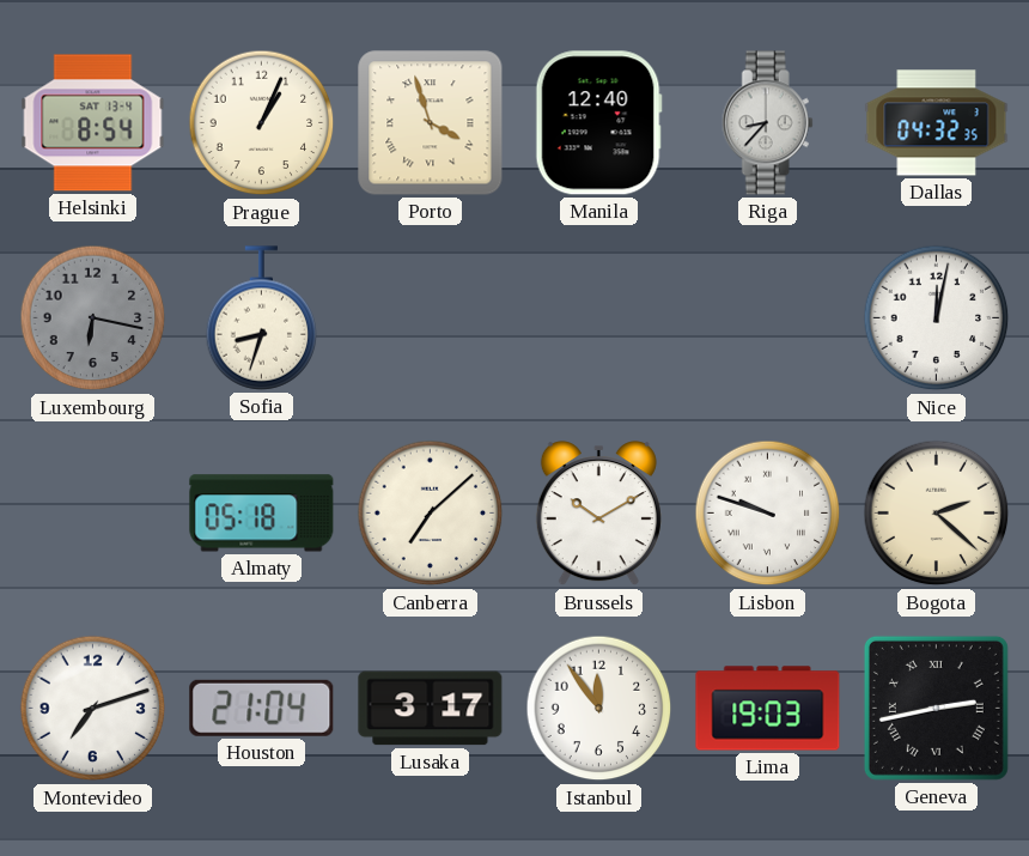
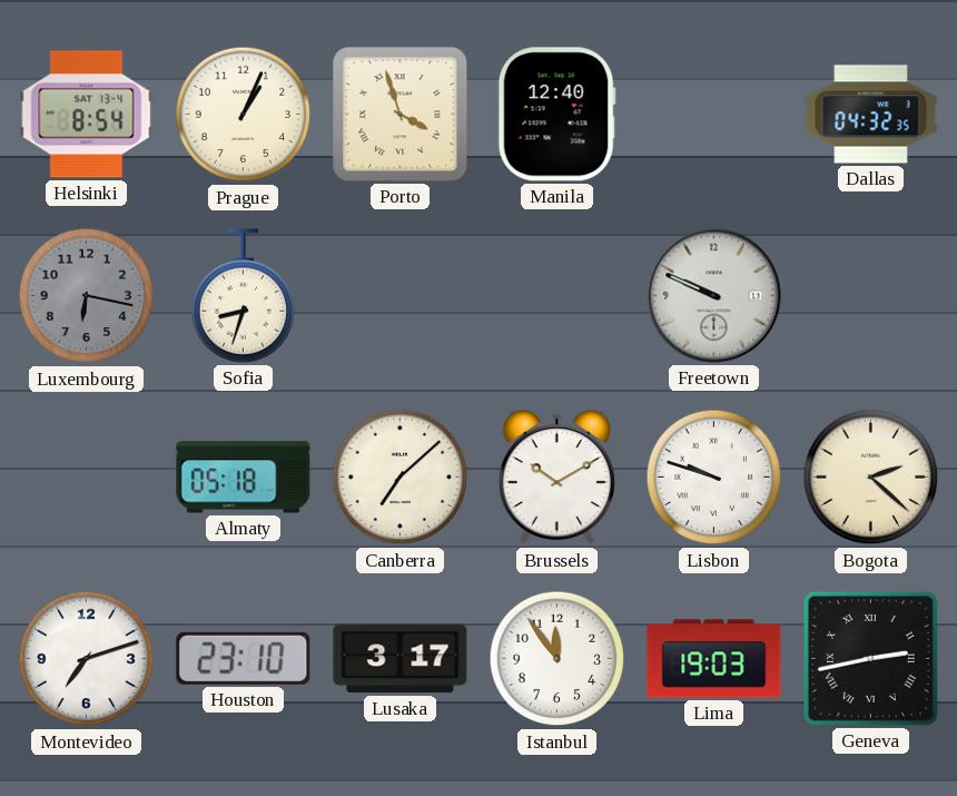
Riga: 8:37 -> none
Freetown: none -> 9:49
Nice: 12:02 -> none
Houston: 21:04 -> 23:10
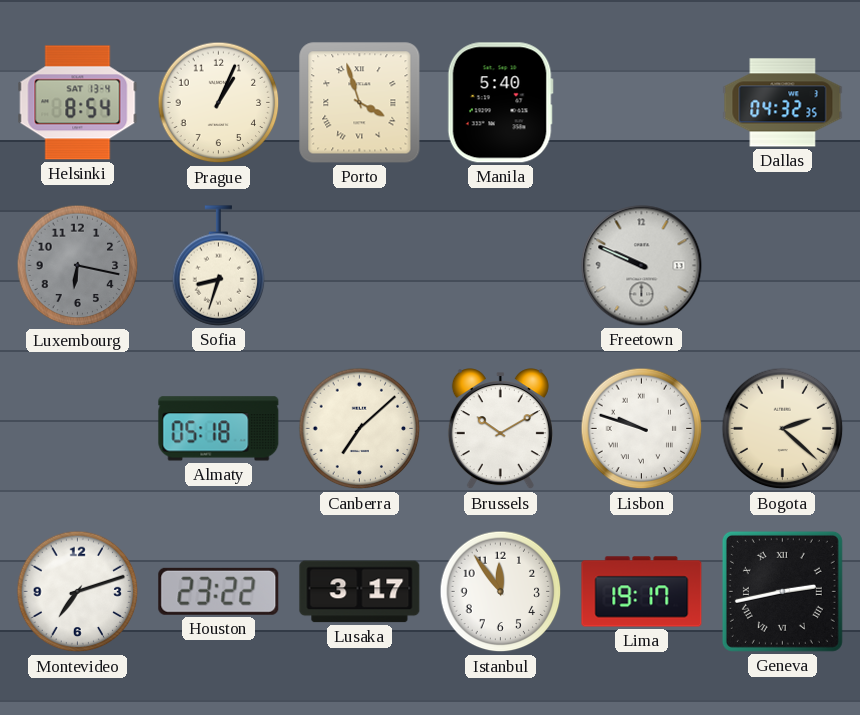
Manila: 12:40 -> 5:40
Houston: 23:10 -> 23:22
Lima: 19:03 -> 19:17
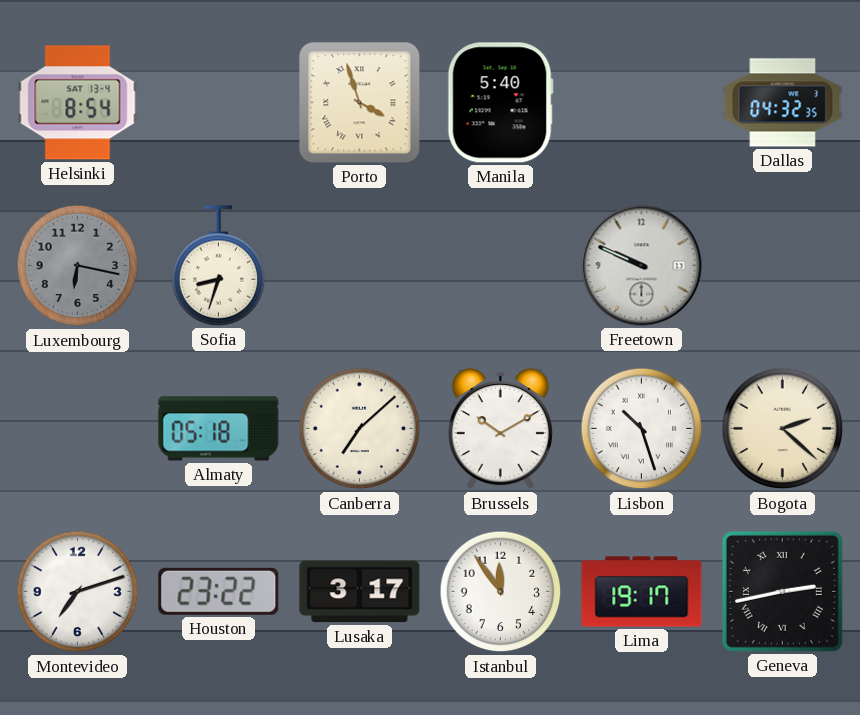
Prague: 1:04 -> none
Lisbon: 9:48 -> 10:27
